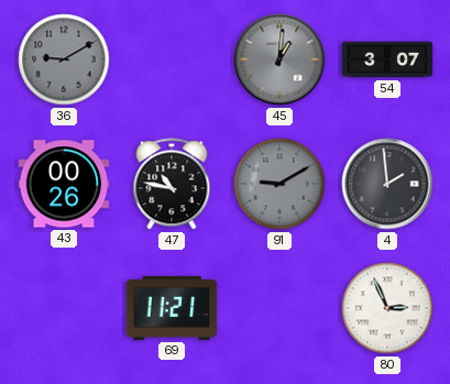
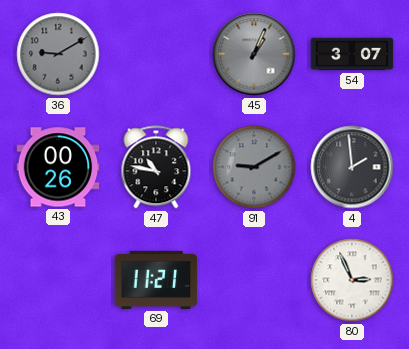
45: 1:01 -> 1:04
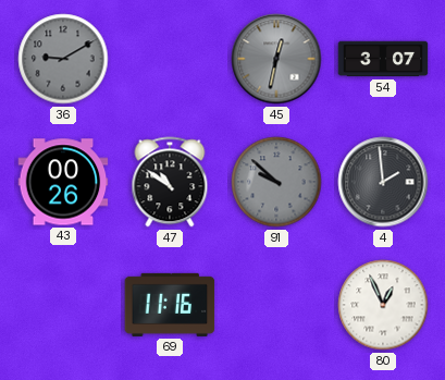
45: 1:04 -> 12:32
47: 10:47 -> 10:51
91: 9:10 -> 9:52
69: 11:21 -> 11:16
80: 2:56 -> 12:56
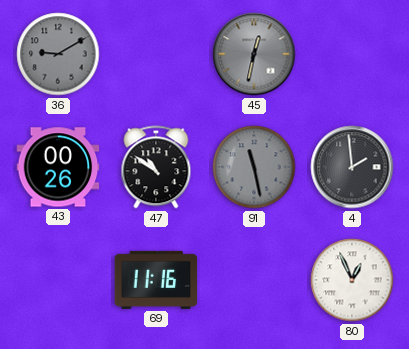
54: 3:07 -> none
91: 9:52 -> 11:28
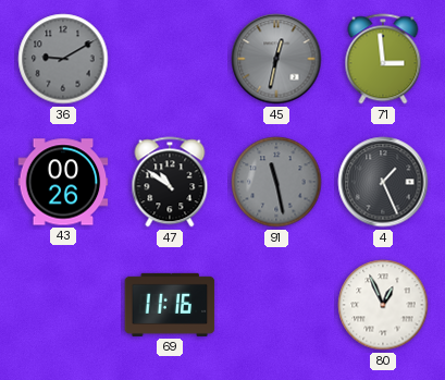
71: none -> 2:59
4: 1:59 -> 1:26
